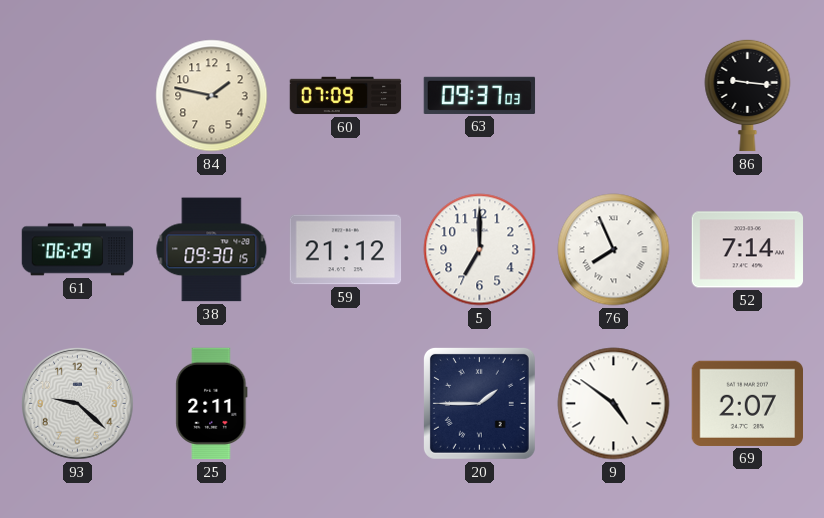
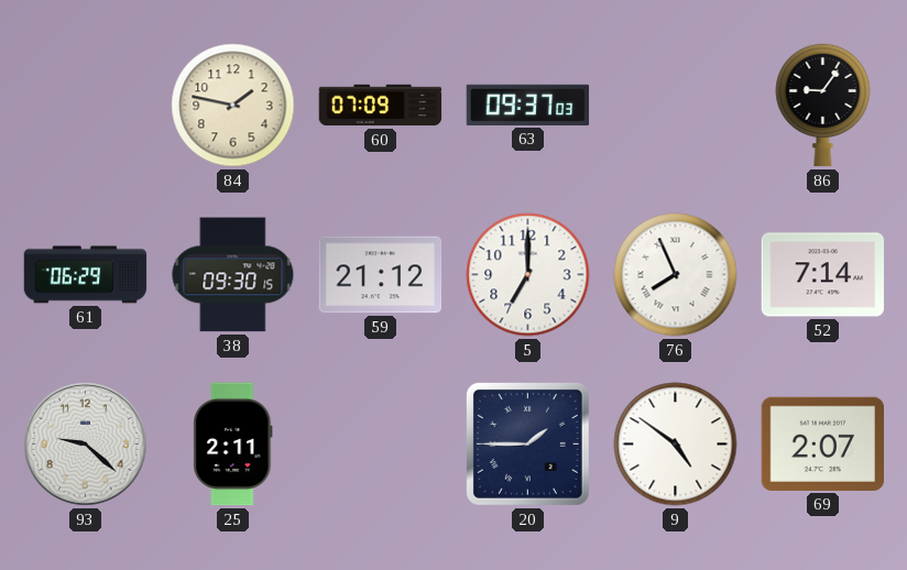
86: 9:16 -> 9:06
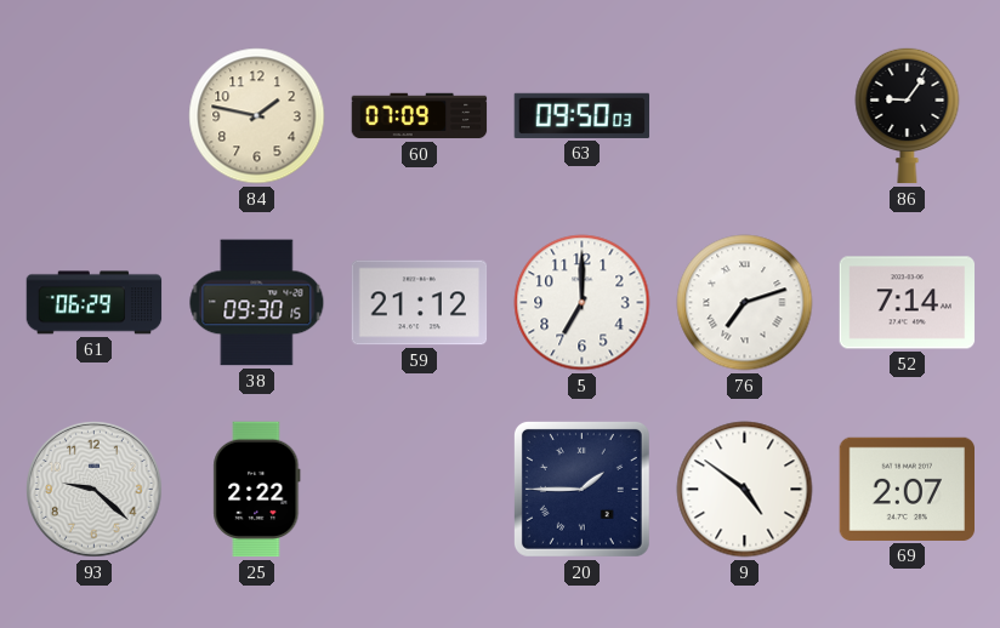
63: 09:37 -> 09:50
76: 7:56 -> 7:12
25: 2:11 -> 2:22
